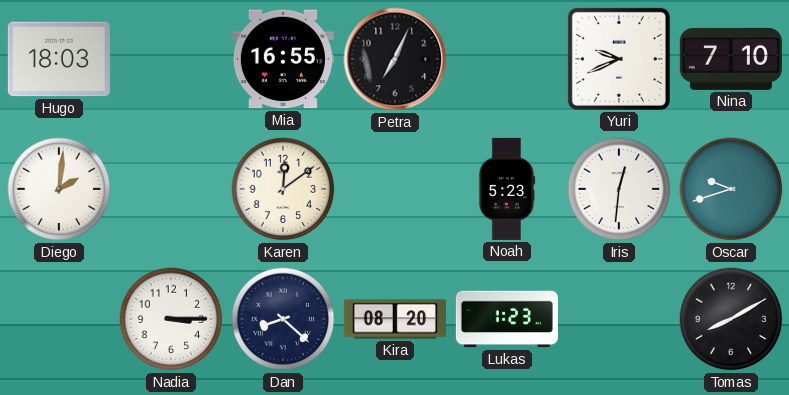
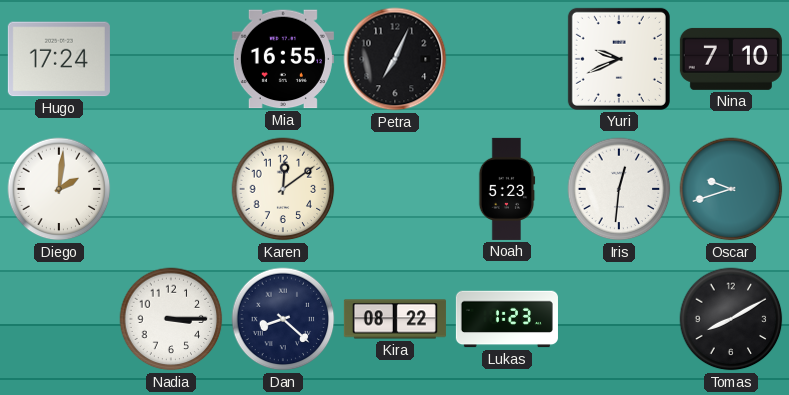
Hugo: 18:03 -> 17:24
Kira: 08:20 -> 08:22
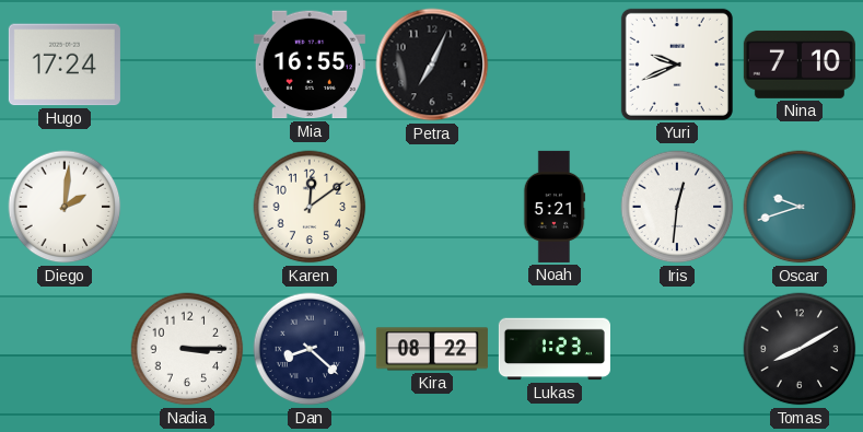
Noah: 5:23 -> 5:21
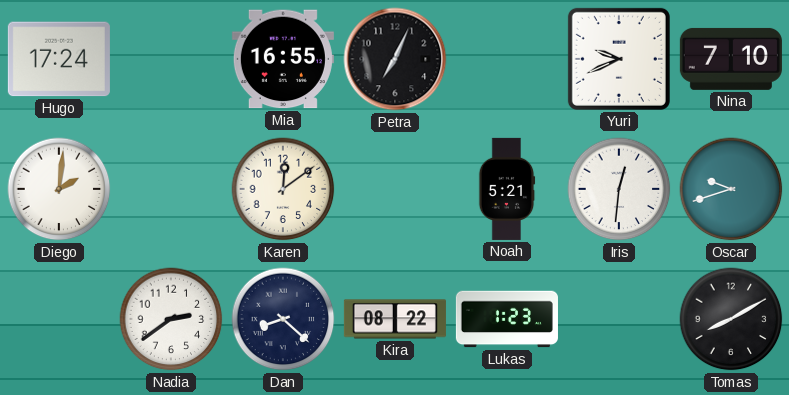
Nadia: 3:15 -> 2:39
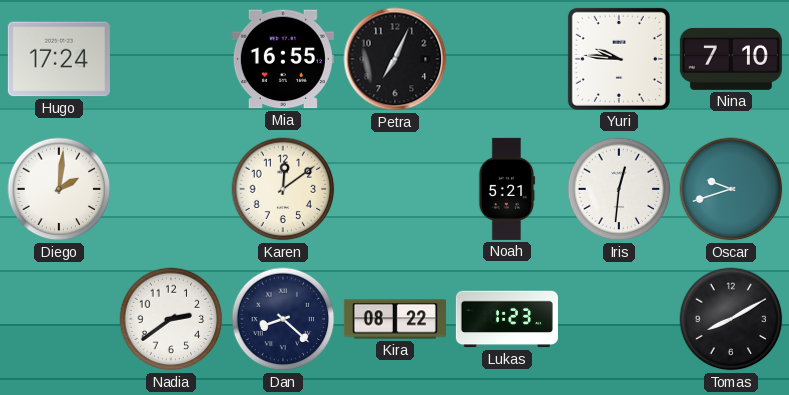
Yuri: 9:41 -> 9:46
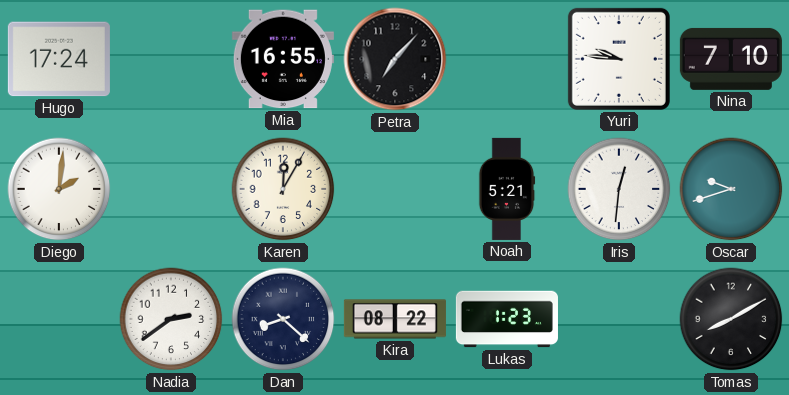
Petra: 7:04 -> 7:07
Karen: 12:09 -> 12:05
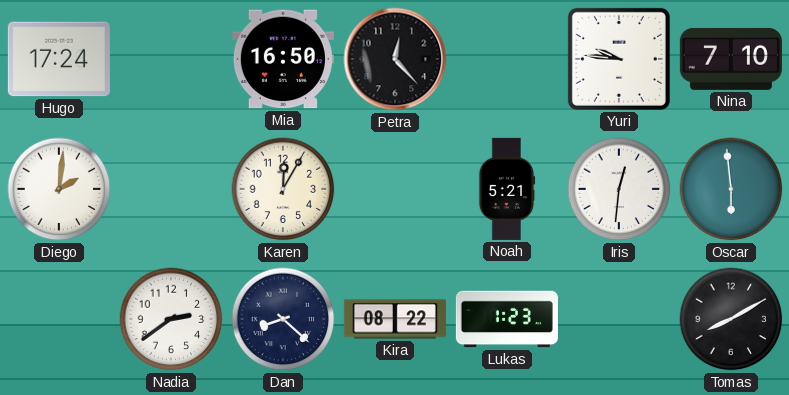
Mia: 16:55 -> 16:50
Petra: 7:07 -> 12:23
Oscar: 9:42 -> 5:59
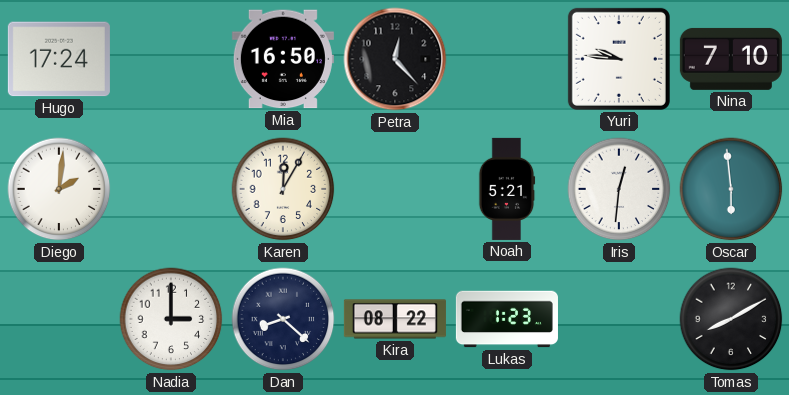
Nadia: 2:39 -> 3:00
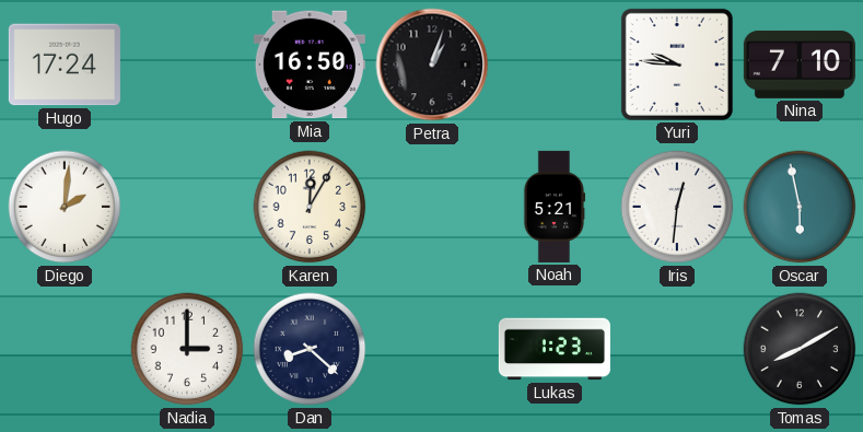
Petra: 12:23 -> 1:03
Oscar: 5:59 -> 5:58
Kira: 08:22 -> none
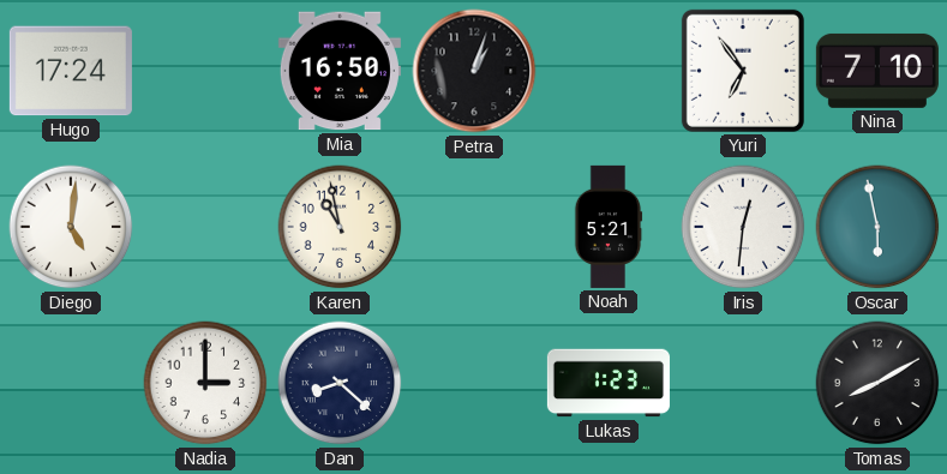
Yuri: 9:46 -> 6:54
Diego: 2:01 -> 5:01
Karen: 12:05 -> 10:58
